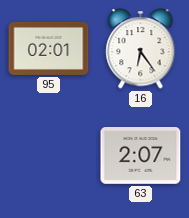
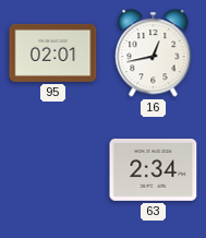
16: 6:24 -> 12:43
63: 2:07 -> 2:34
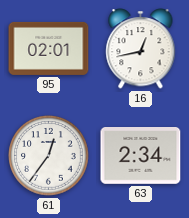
61: none -> 12:36
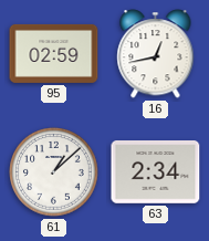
95: 02:01 -> 02:59
61: 12:36 -> 1:08
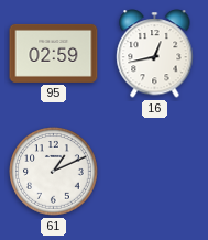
61: 1:08 -> 1:11
63: 2:34 -> none
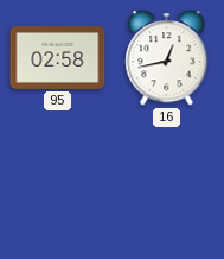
95: 02:59 -> 02:58
61: 1:11 -> none
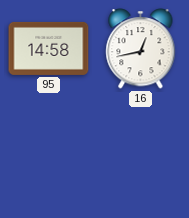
95: 02:58 -> 14:58
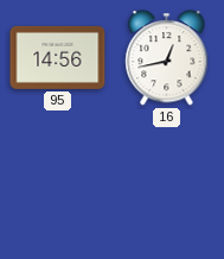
95: 14:58 -> 14:56
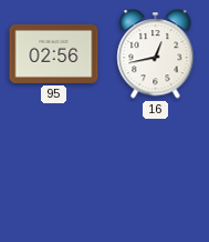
95: 14:56 -> 02:56
